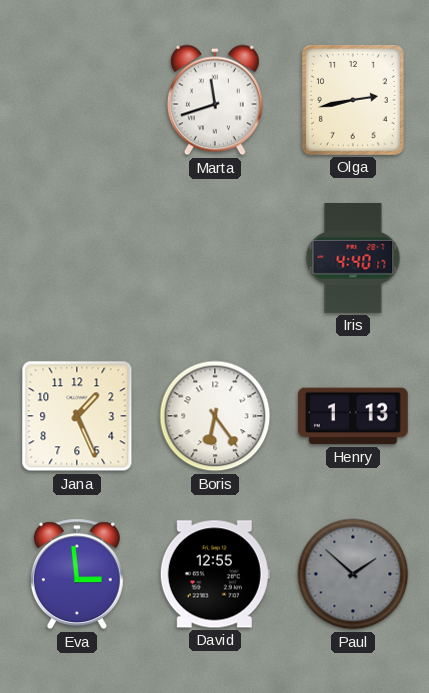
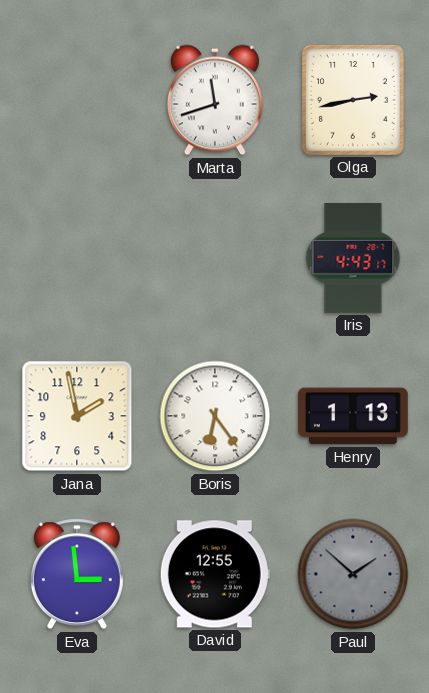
Iris: 4:40 -> 4:43
Jana: 1:26 -> 1:58
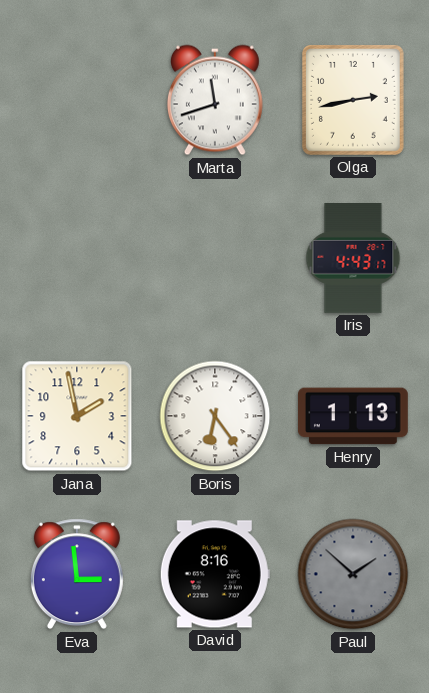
David: 12:55 -> 8:16
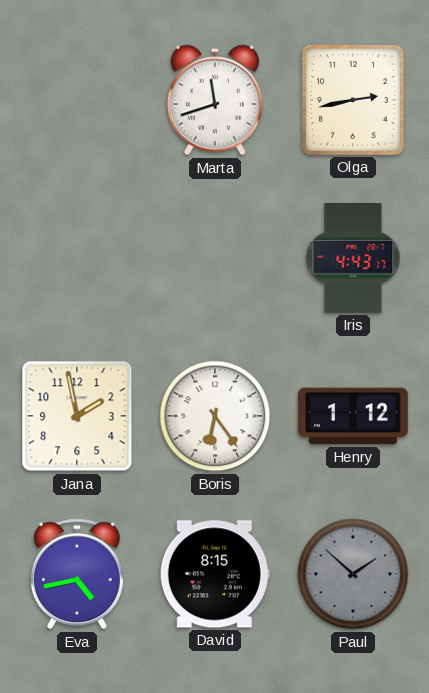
Henry: 1:13 -> 1:12
Eva: 2:59 -> 4:43
David: 8:16 -> 8:15
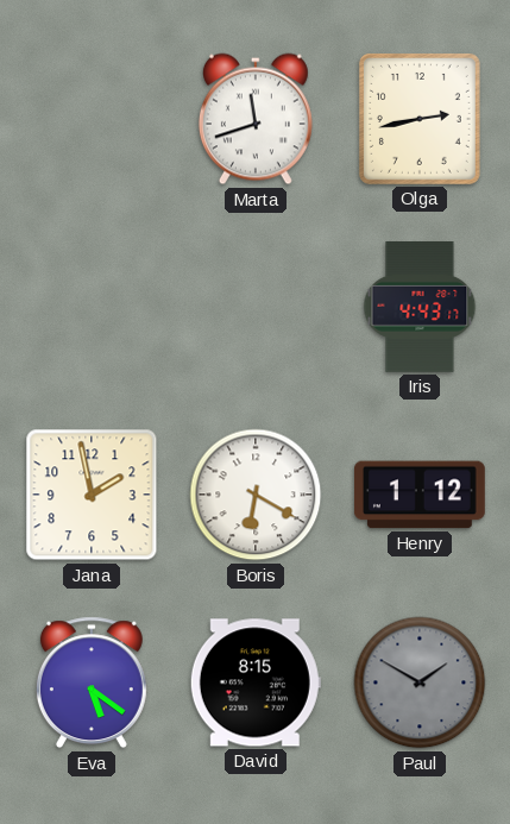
Boris: 6:24 -> 6:20
Eva: 4:43 -> 5:21
Paul: 1:52 -> 1:50
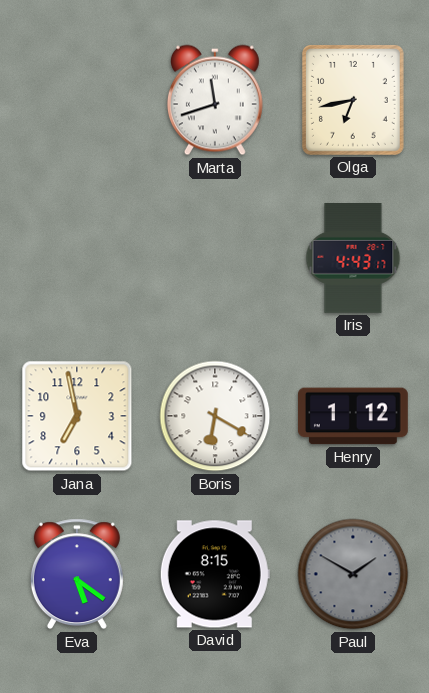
Olga: 2:43 -> 6:43
Jana: 1:58 -> 6:58
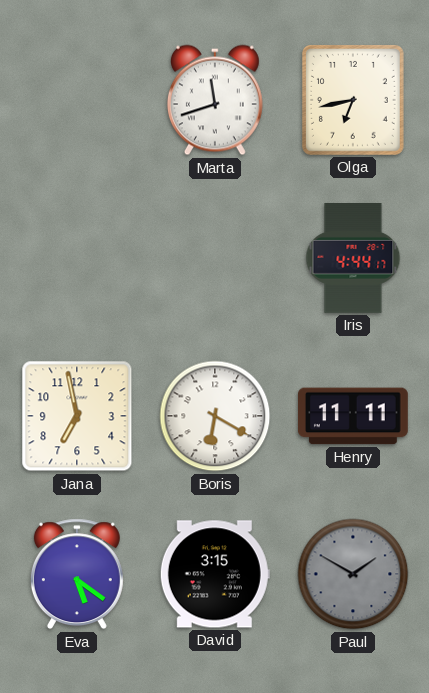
Iris: 4:43 -> 4:44
Henry: 1:12 -> 11:11
David: 8:15 -> 3:15
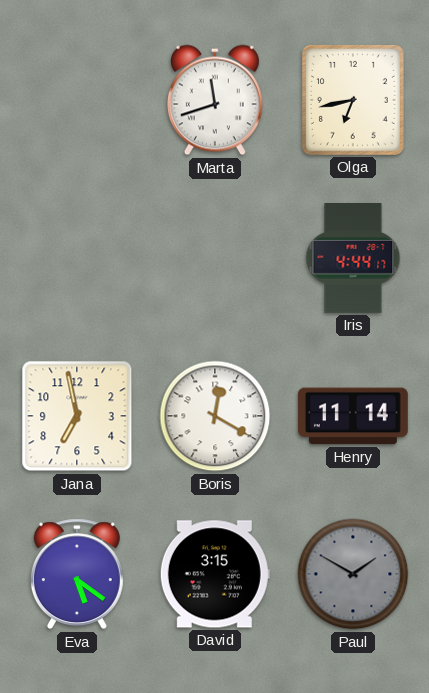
Boris: 6:20 -> 12:20
Henry: 11:11 -> 11:14
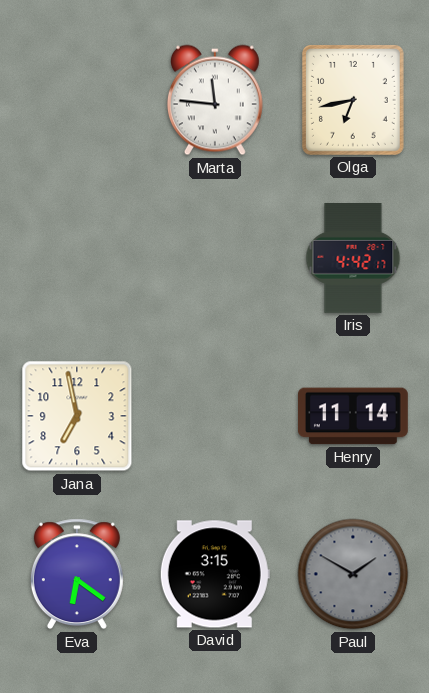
Marta: 11:42 -> 11:46
Iris: 4:44 -> 4:42
Boris: 12:20 -> none
Eva: 5:21 -> 6:21
